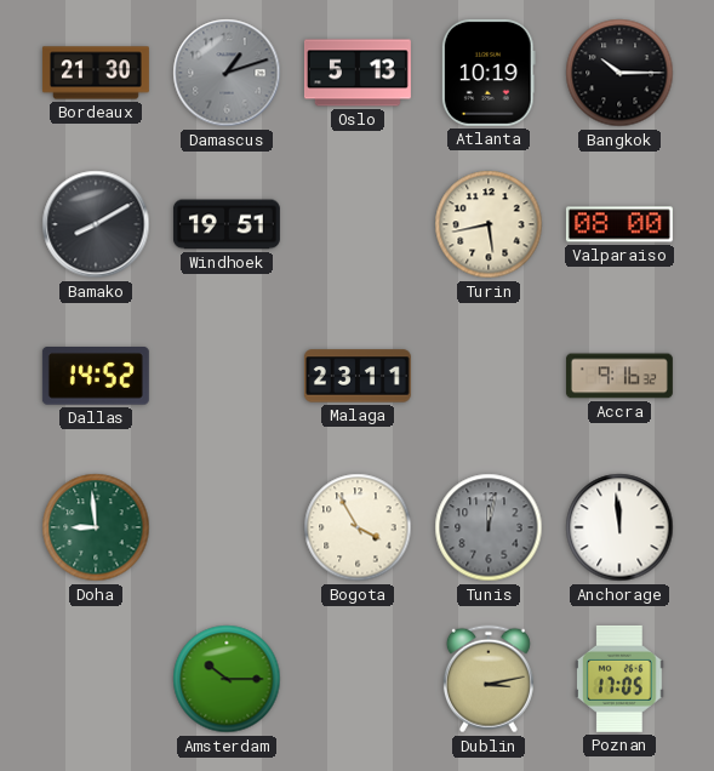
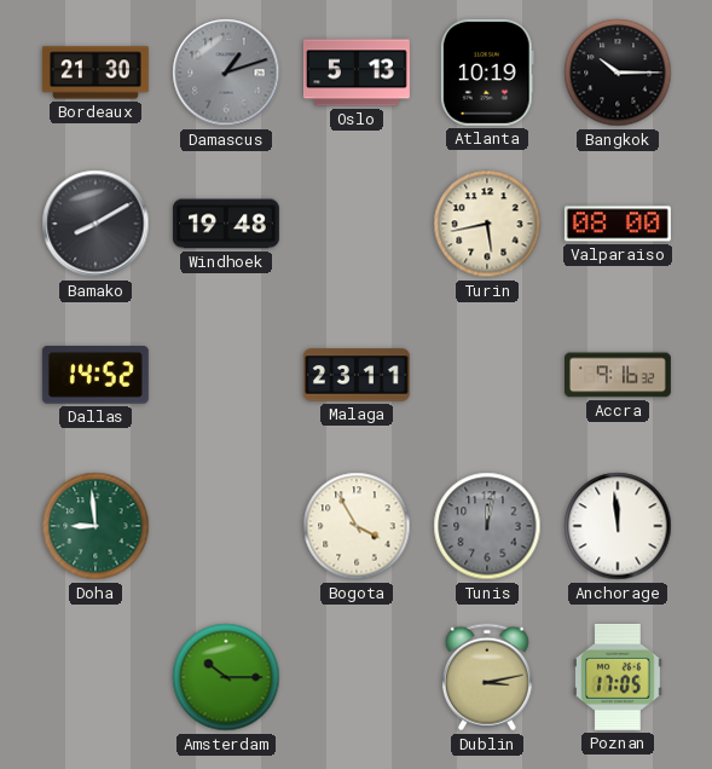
Windhoek: 19:51 -> 19:48
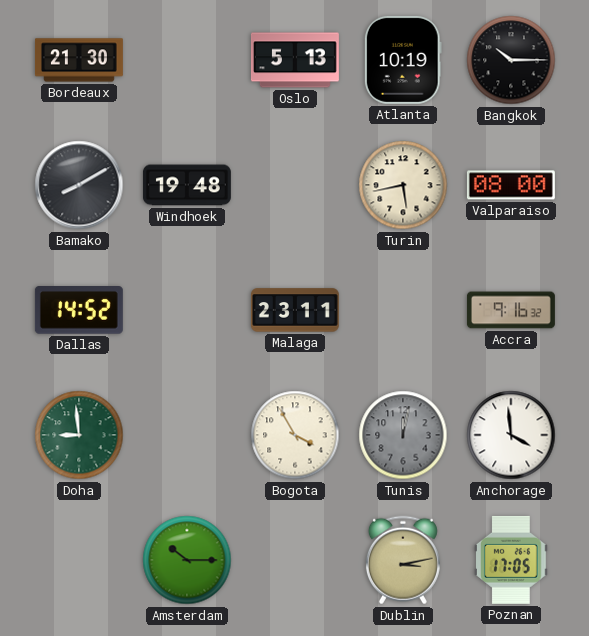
Damascus: 1:12 -> none
Anchorage: 11:59 -> 3:59
